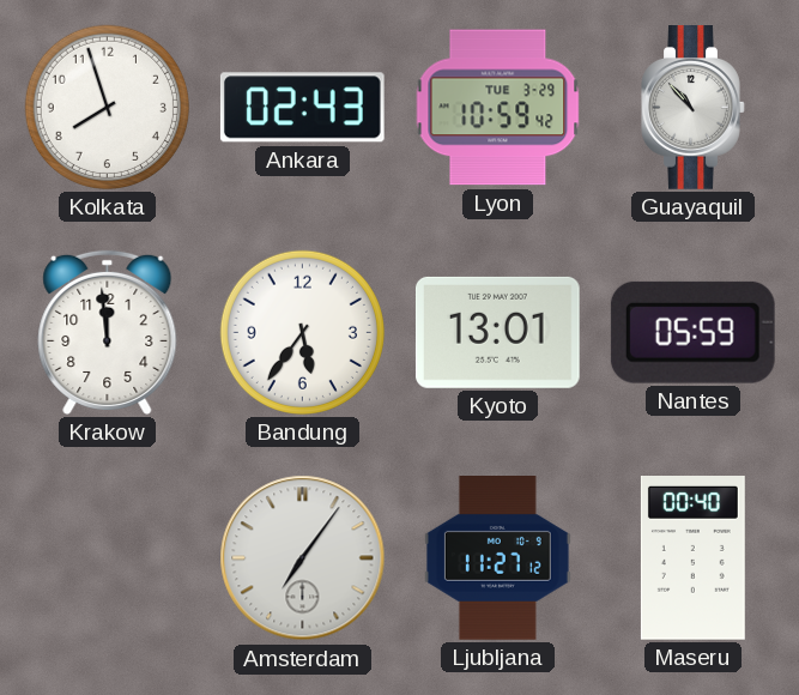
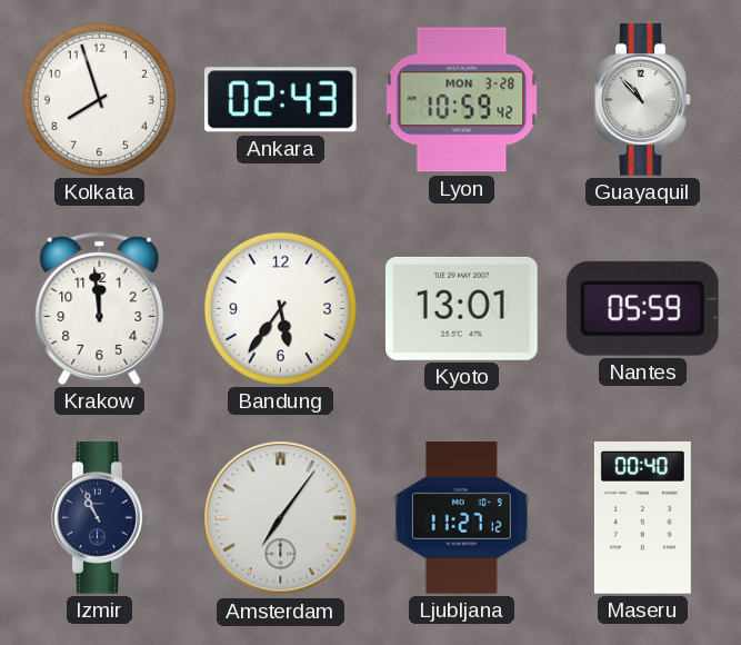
Lyon date: TUE 3-29 -> MON 3-28
Izmir: none -> 10:56
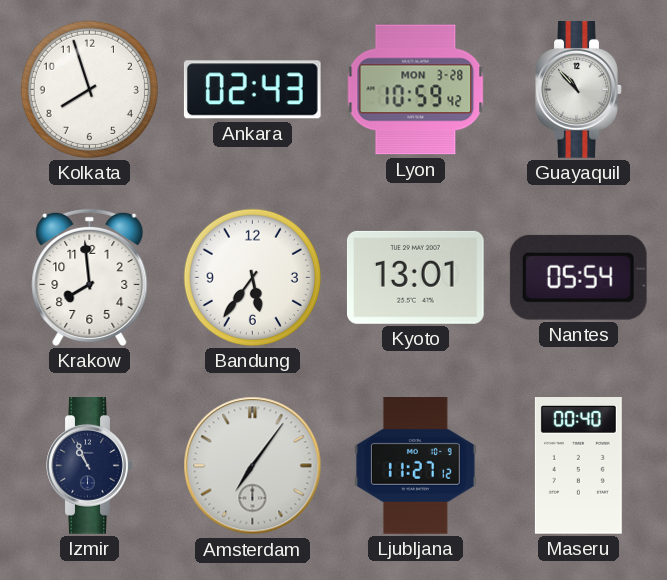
Krakow: 11:59 -> 7:59
Nantes: 05:59 -> 05:54
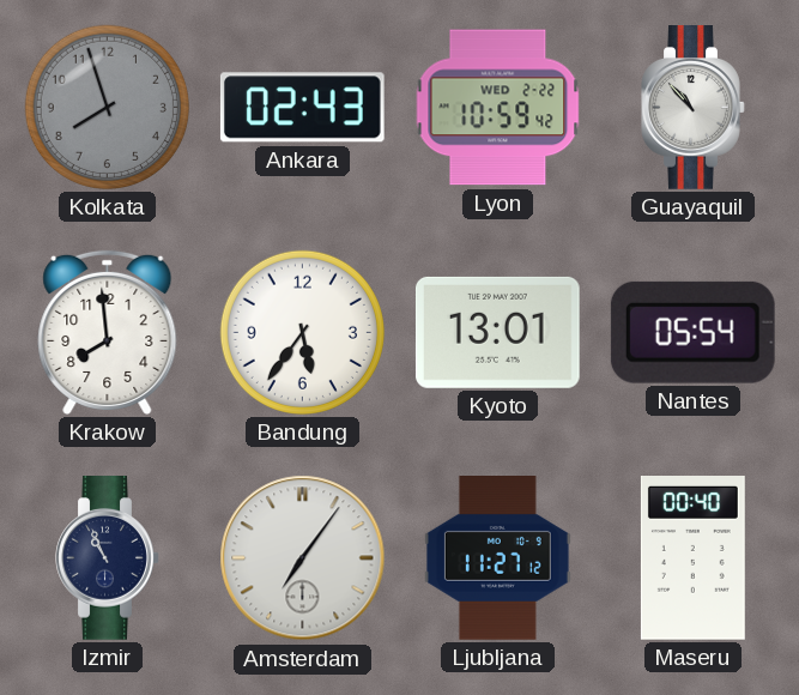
Kolkata dial: white -> grey
Lyon date: MON 3-28 -> WED 2-22
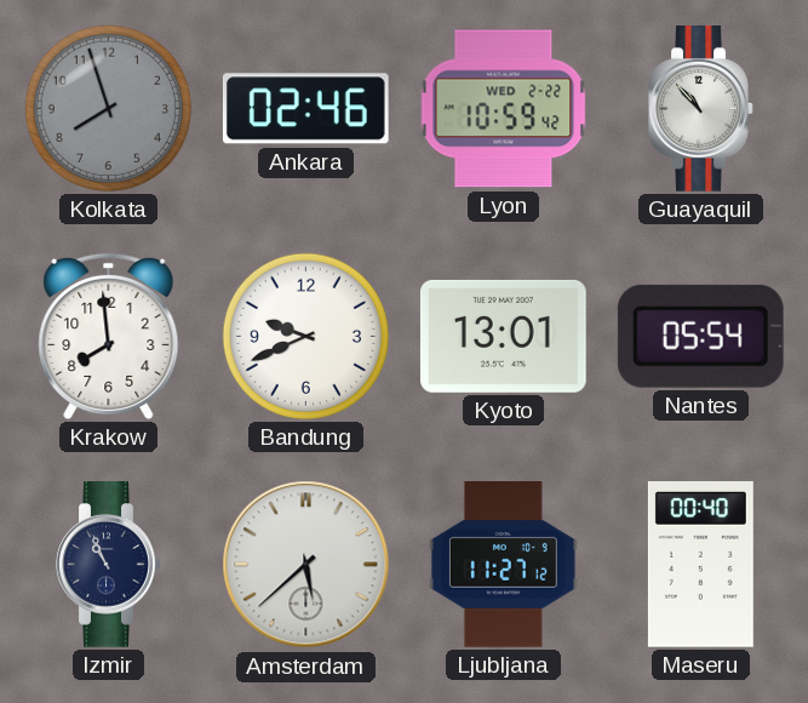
Ankara: 02:43 -> 02:46
Bandung: 5:36 -> 9:41
Amsterdam: 7:06 -> 5:38
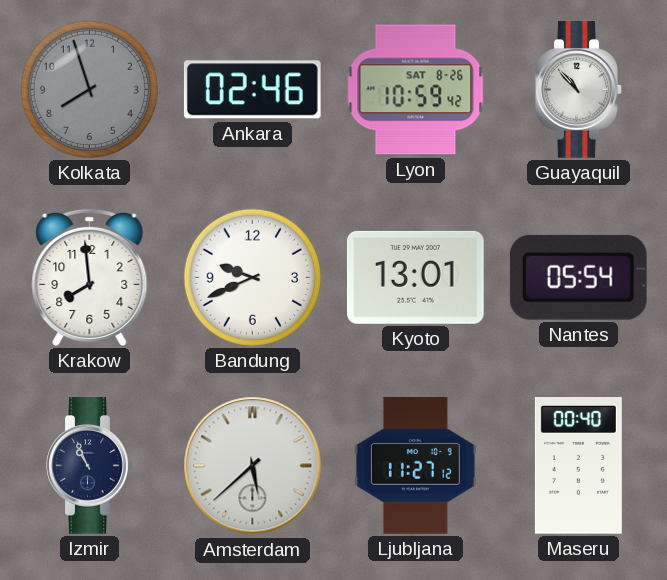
Lyon date: WED 2-22 -> SAT 8-26
